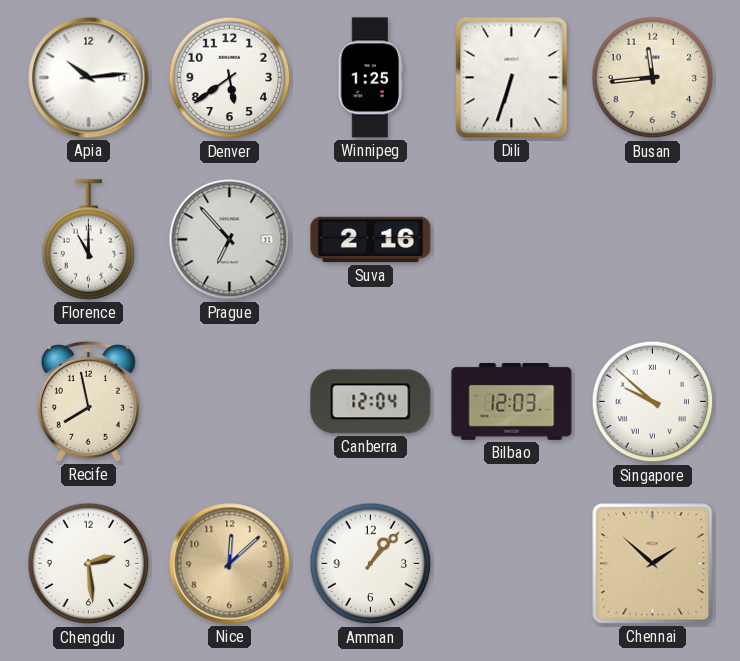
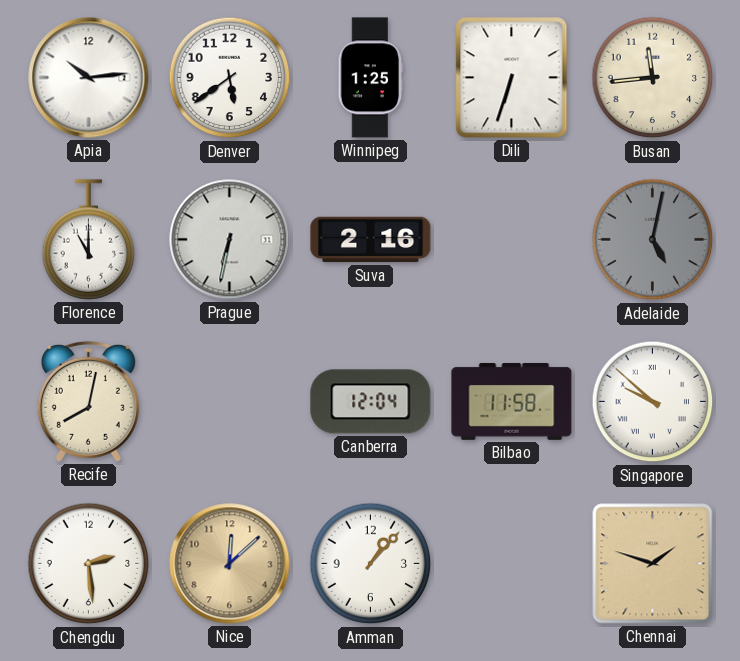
Prague: 6:53 -> 6:32
Adelaide: none -> 5:02
Recife: 7:58 -> 8:02
Bilbao: 12:03 -> 11:58
Chennai: 1:52 -> 1:48
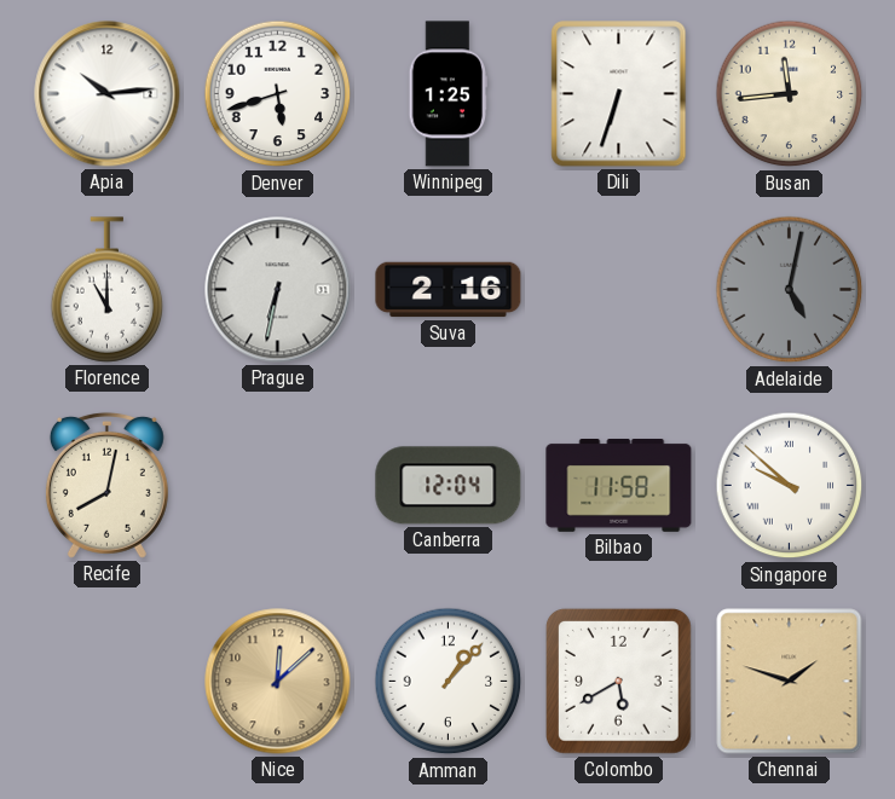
Denver: 5:39 -> 5:42
Chengdu: 2:29 -> none
Colombo: none -> 5:40
